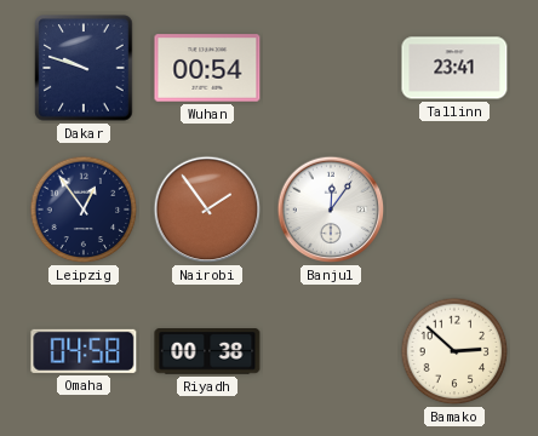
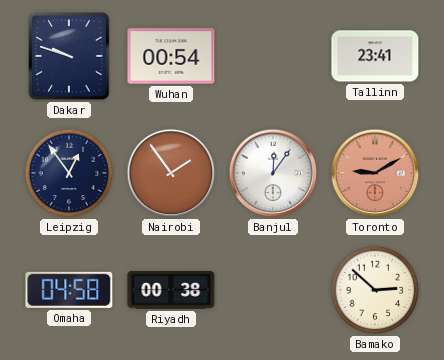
Toronto: none -> 9:10
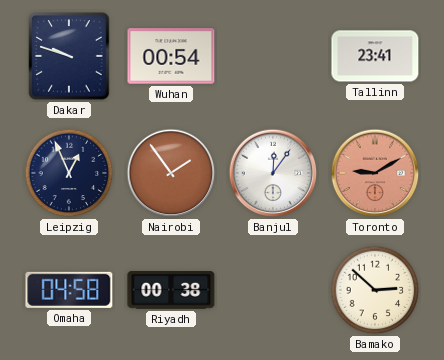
Leipzig: 12:54 -> 12:56
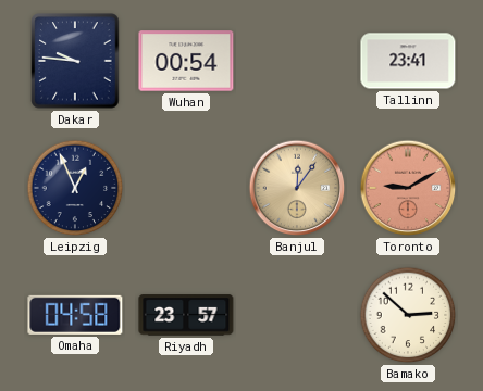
Dakar: 9:48 -> 9:46
Nairobi: 1:54 -> none
Banjul dial: white -> champagne
Riyadh: 00:38 -> 23:57
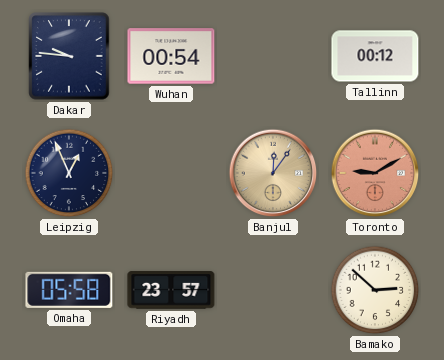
Tallinn: 23:41 -> 00:12
Omaha: 04:58 -> 05:58
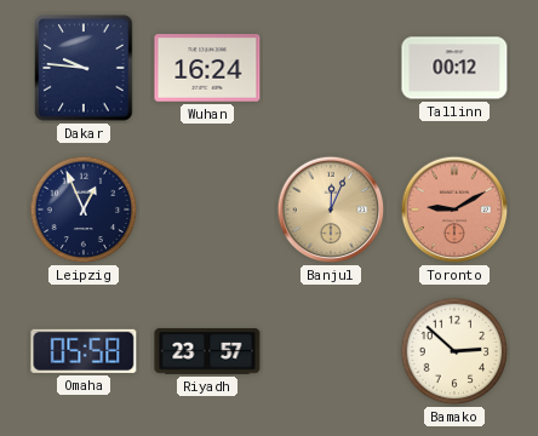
Wuhan: 00:54 -> 16:24
Banjul: 12:06 -> 12:04
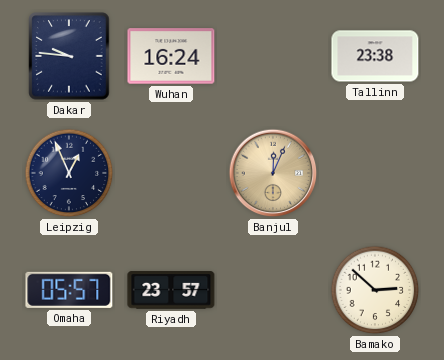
Tallinn: 00:12 -> 23:38
Toronto: 9:10 -> none
Omaha: 05:58 -> 05:57
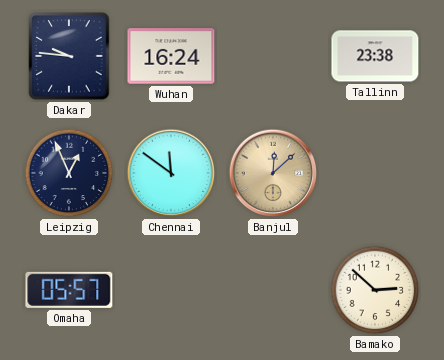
Chennai: none -> 11:51
Banjul: 12:04 -> 12:08
Riyadh: 23:57 -> none
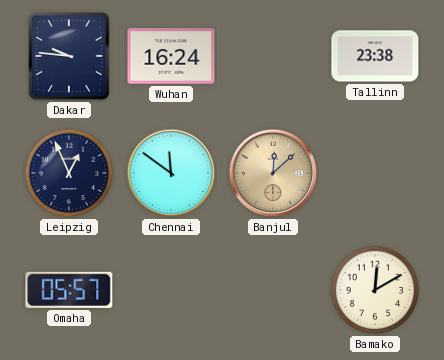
Bamako: 2:52 -> 12:10
